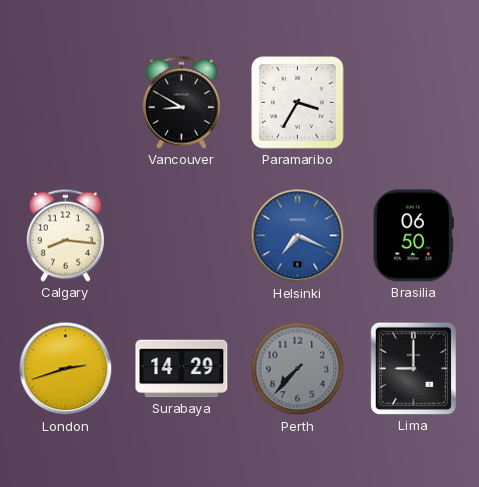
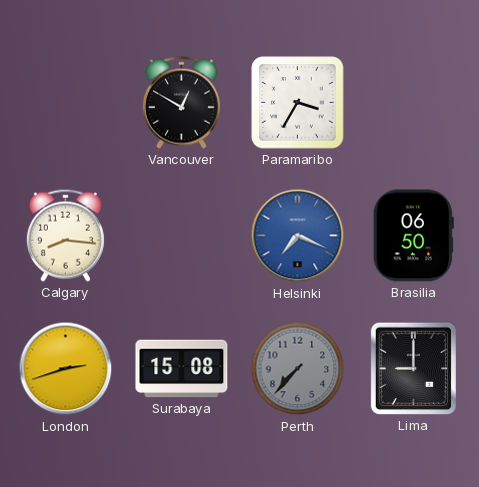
Vancouver: 8:50 -> 12:50
Surabaya: 14:29 -> 15:08
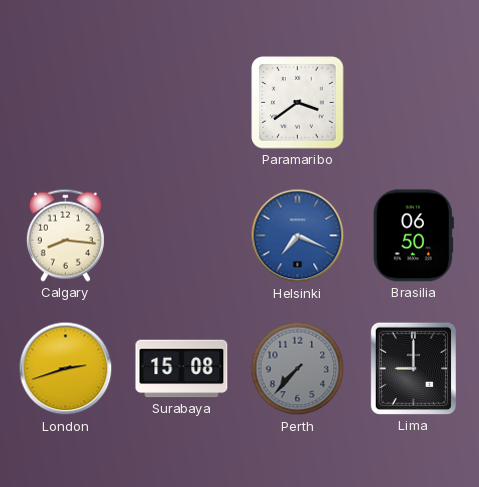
Vancouver: 12:50 -> none
Paramaribo: 3:35 -> 3:39
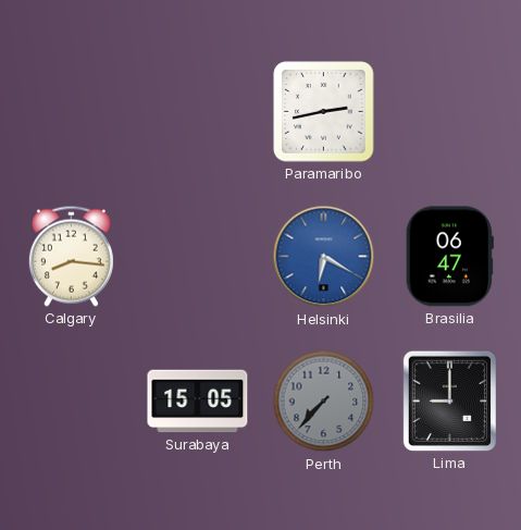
Paramaribo: 3:39 -> 2:43
Helsinki: 7:19 -> 6:20
Brasilia: 06:50 -> 06:47
London: 2:42 -> none
Surabaya: 15:08 -> 15:05
